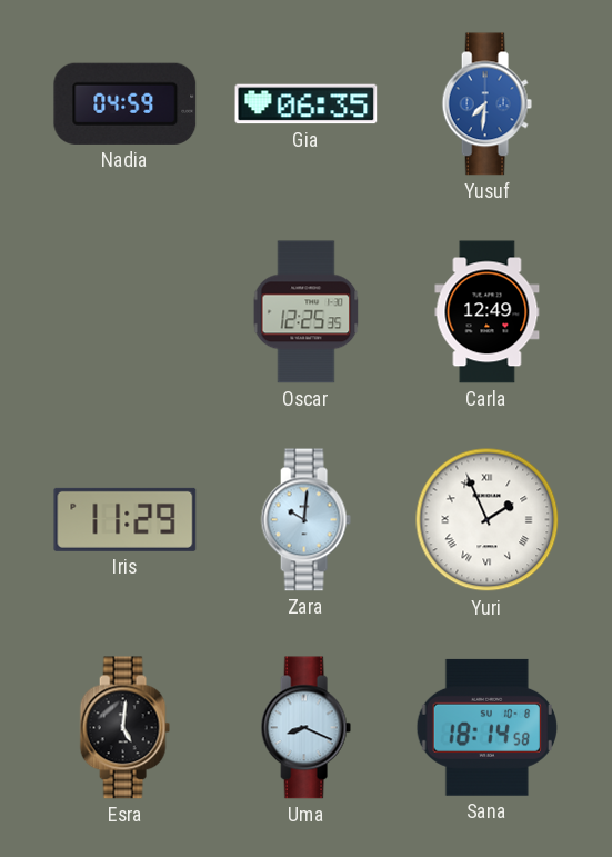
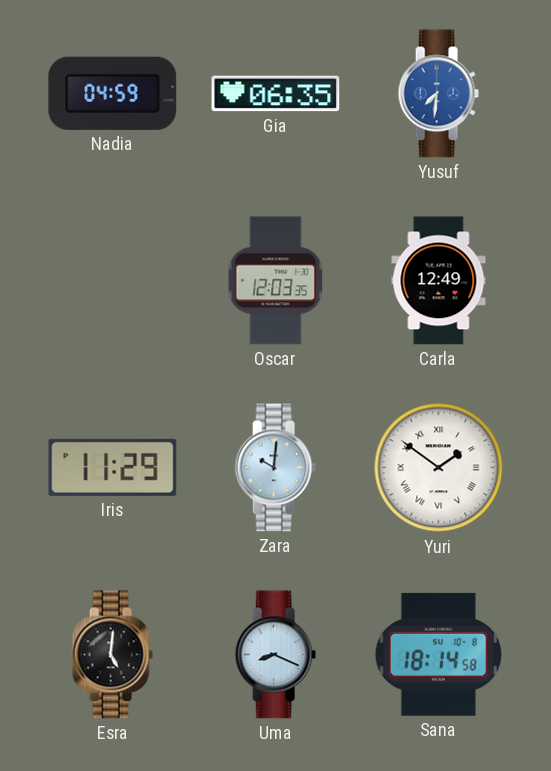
Oscar: 12:25 -> 12:03
Yuri: 1:56 -> 1:51
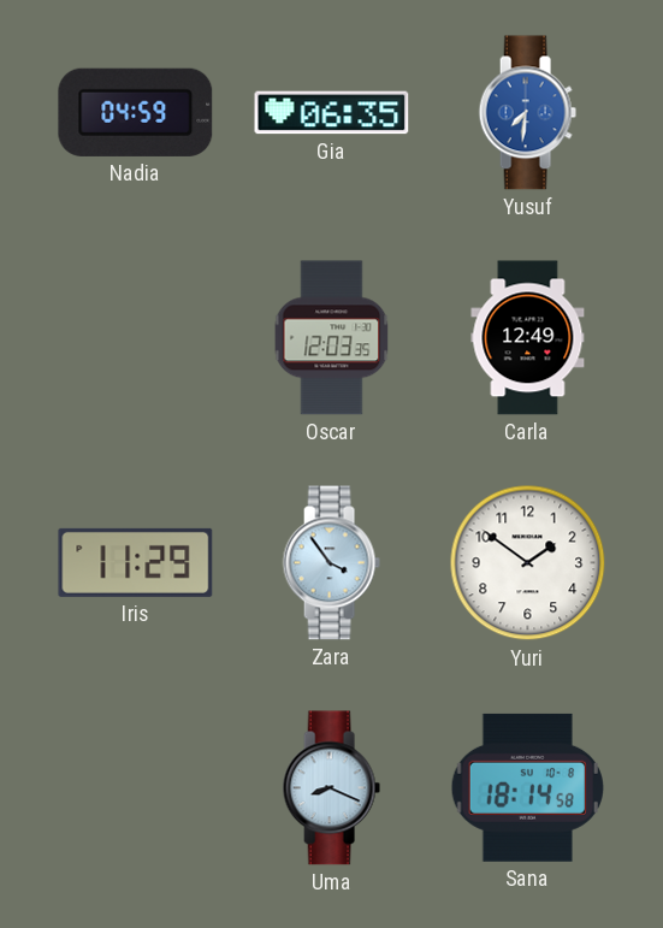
Zara: 10:01 -> 3:54
Yuri numerals: Roman -> Arabic
Esra: 5:01 -> none
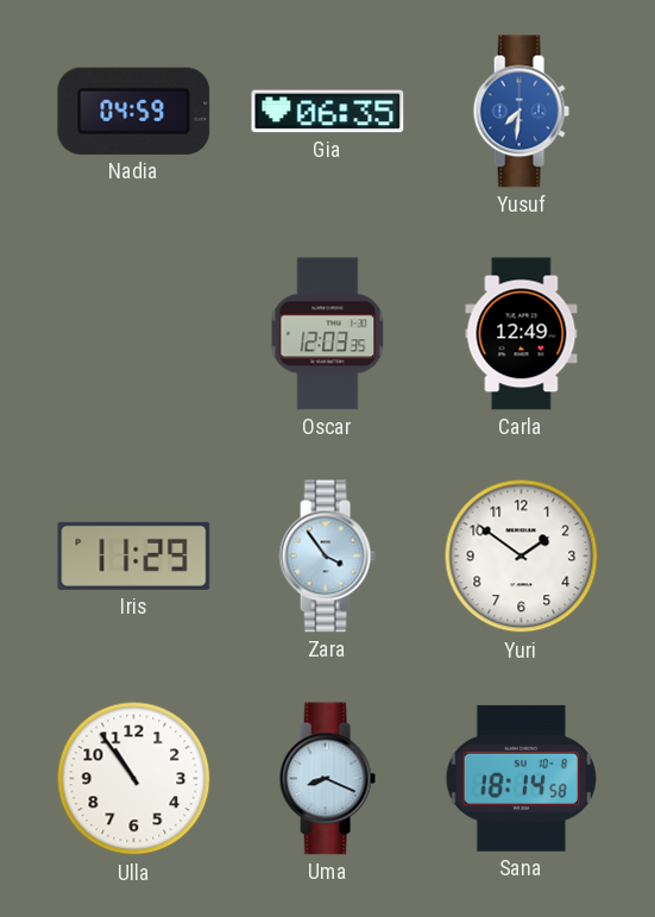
Ulla: none -> 10:54
